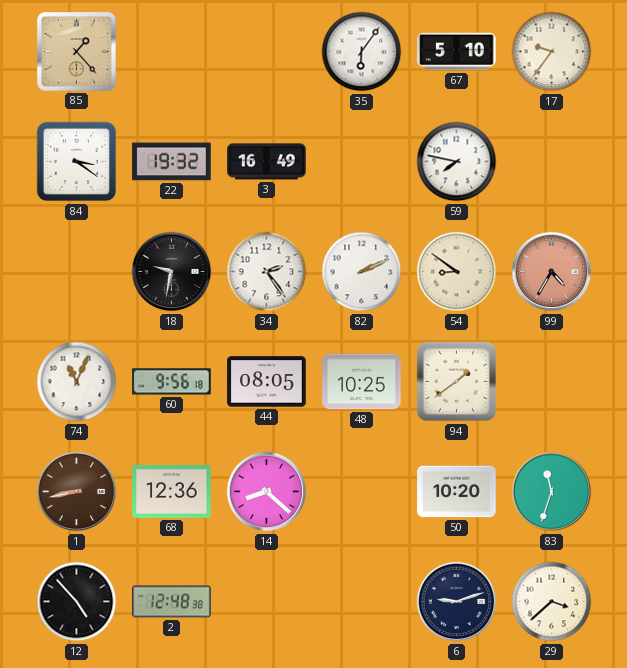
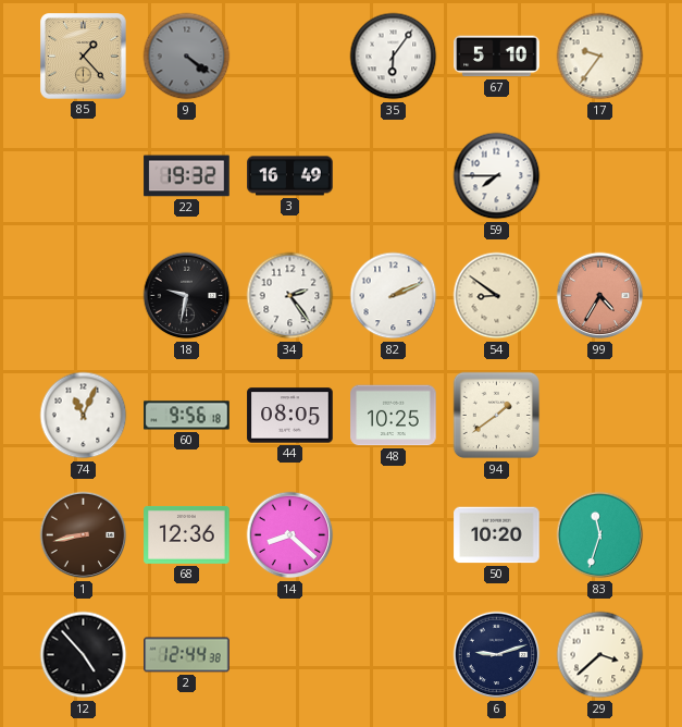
9: none -> 4:21
84: 3:21 -> none
59: 7:47 -> 7:45
2: 12:48 -> 12:44
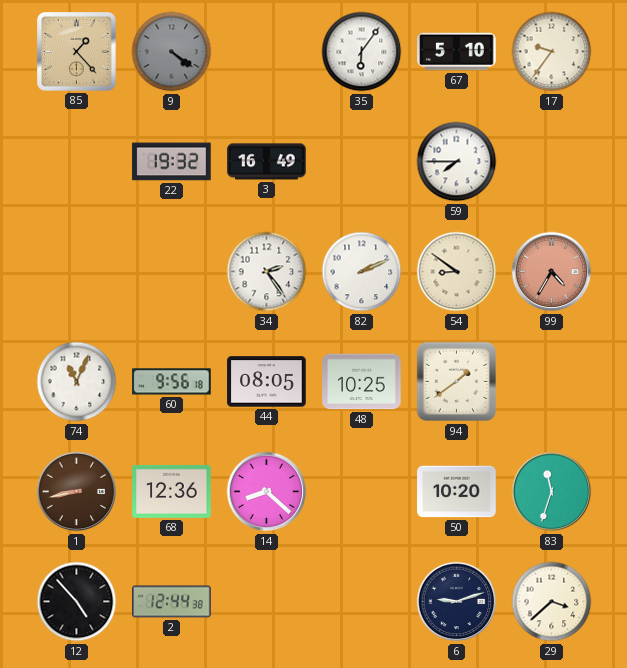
18: 9:32 -> none
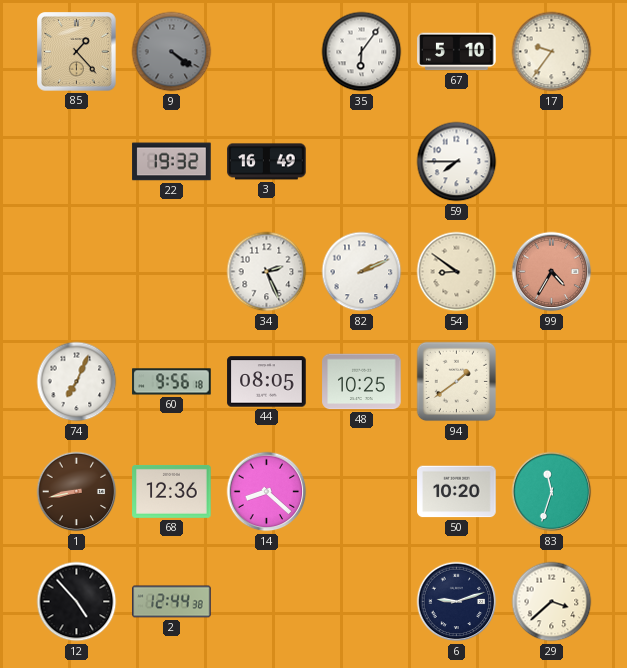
34: 2:24 -> 2:26
74: 11:04 -> 7:04
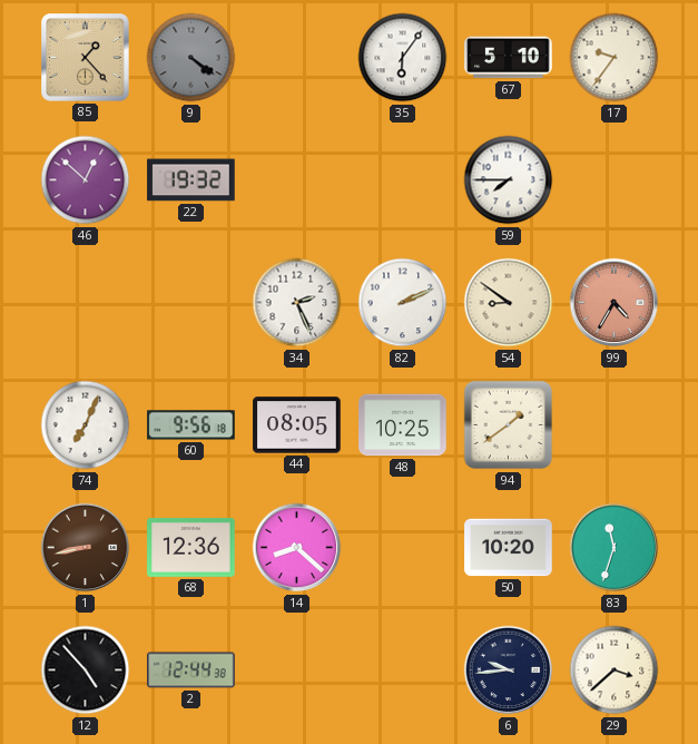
46: none -> 12:52
3: 16:49 -> none
6: 9:12 -> 9:44
